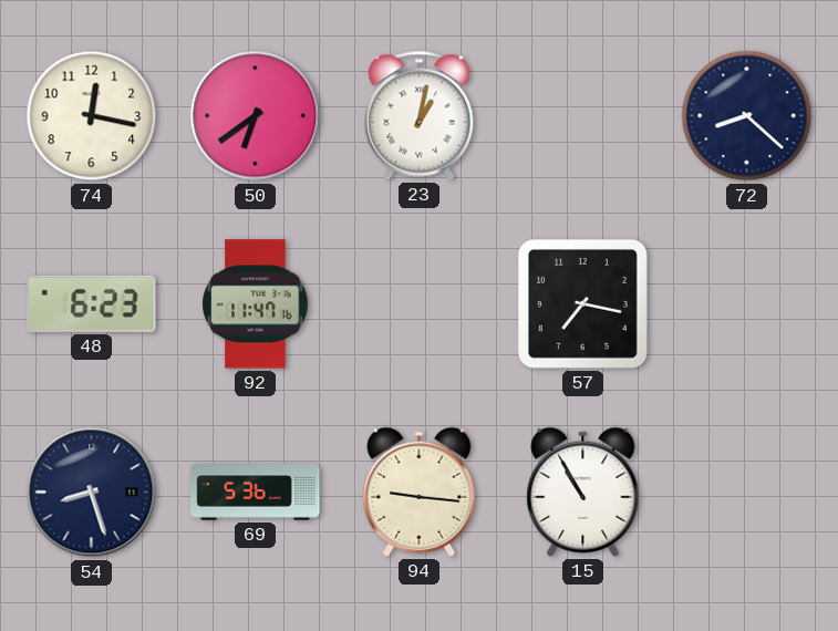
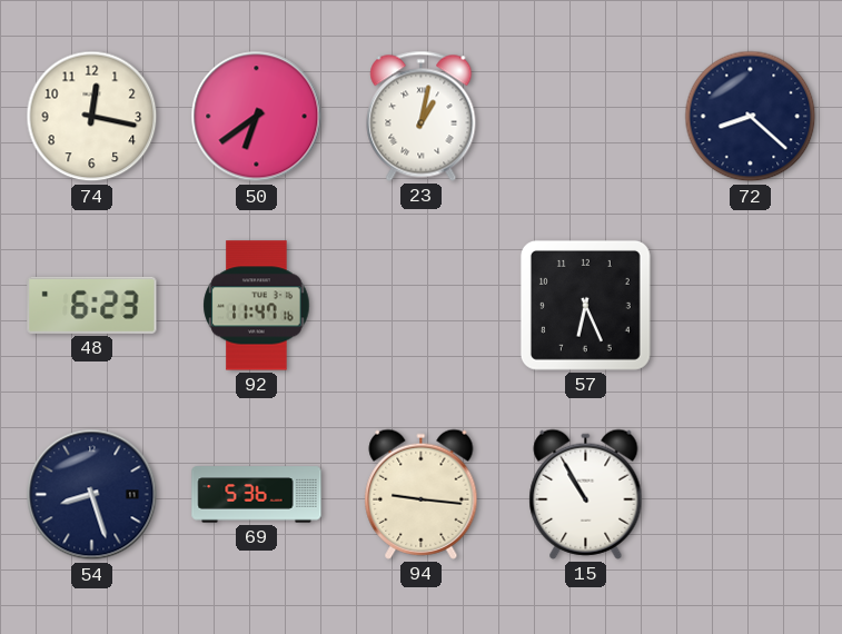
57: 7:17 -> 6:26
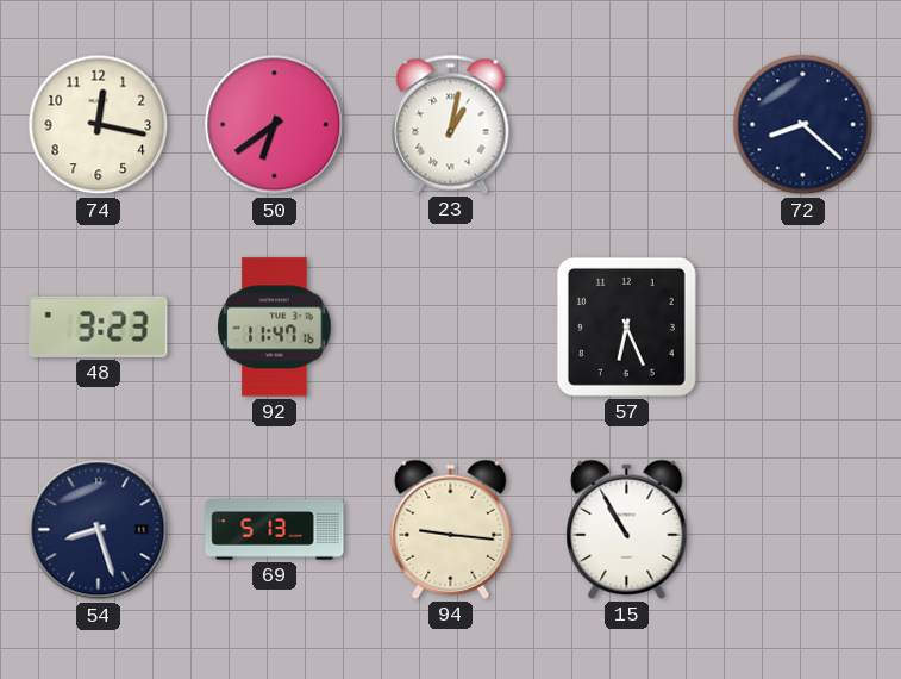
48: 6:23 -> 3:23
69: 5:36 -> 5:13
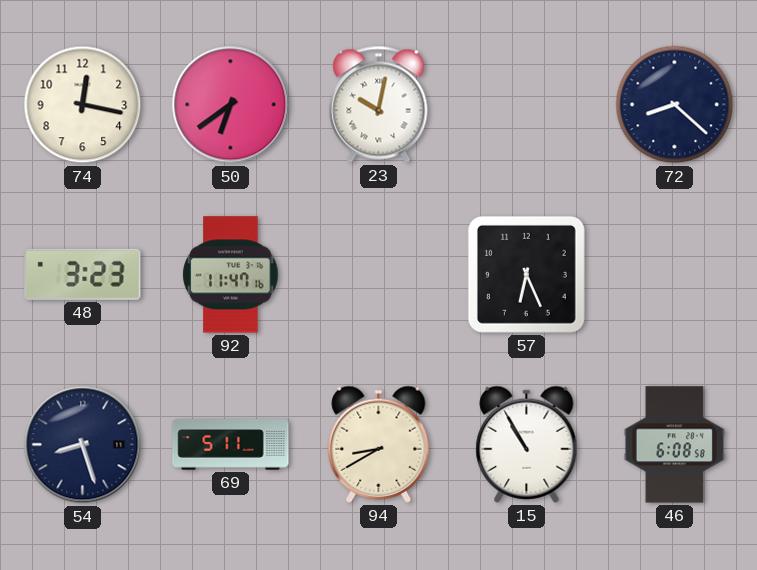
23: 1:02 -> 10:02
69: 5:13 -> 5:11
94: 9:16 -> 8:40
46: none -> 6:08
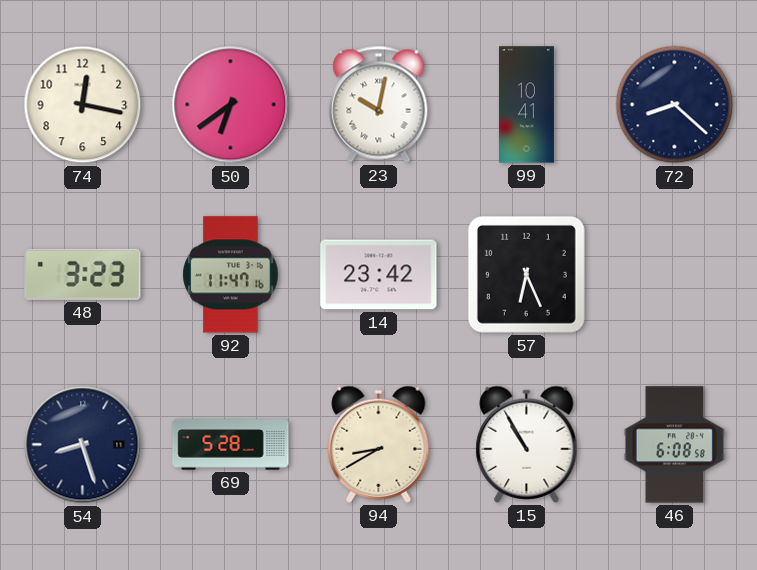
99: none -> 10:41
14: none -> 23:42
69: 5:11 -> 5:28
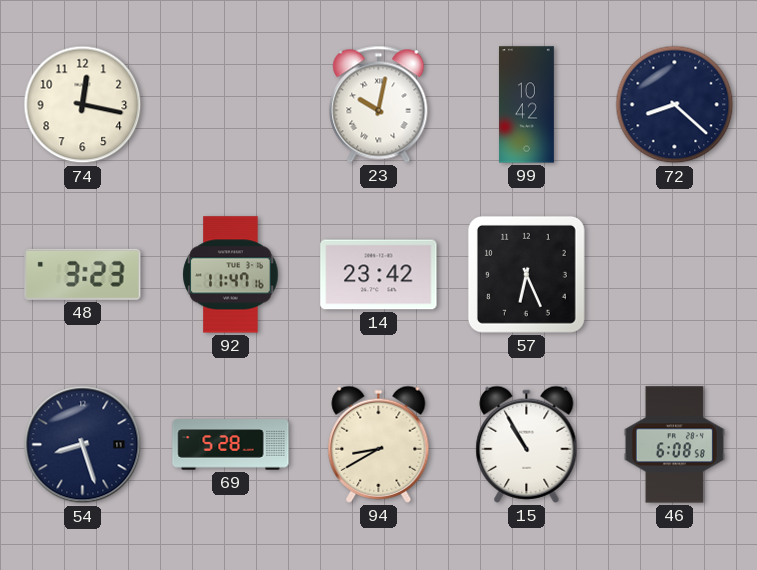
50: 6:39 -> none
99: 10:41 -> 10:42
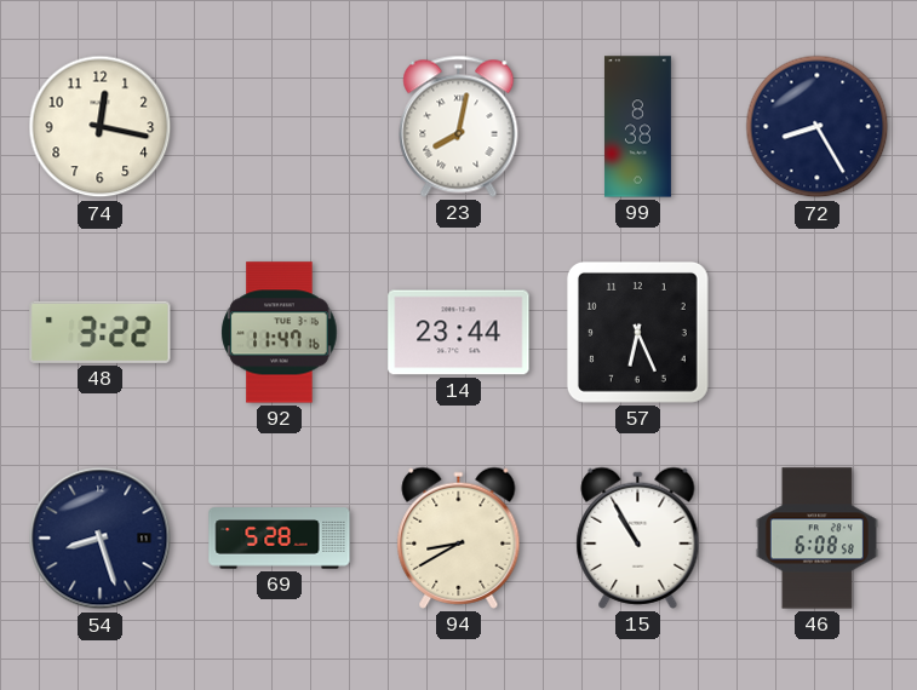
23: 10:02 -> 8:02
99: 10:42 -> 8:38
72: 8:22 -> 8:25
48: 3:23 -> 3:22
14: 23:42 -> 23:44
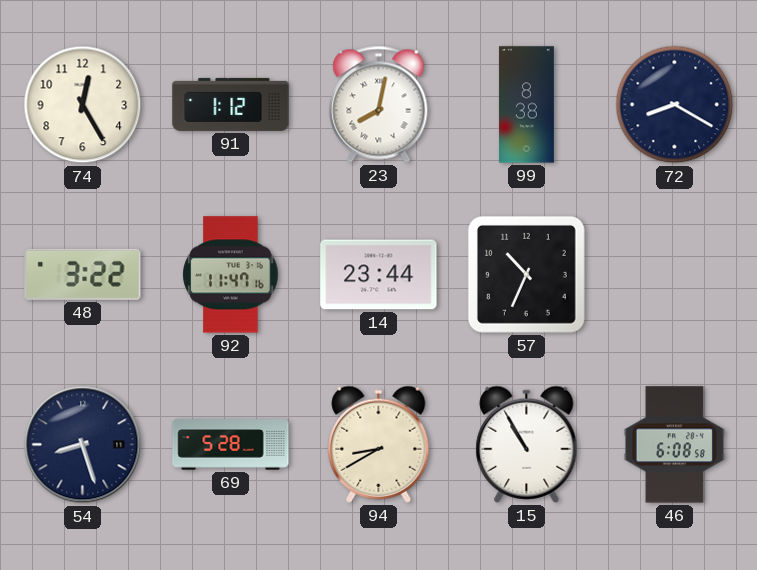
74: 12:17 -> 12:25
91: none -> 1:12
72: 8:25 -> 8:20
57: 6:26 -> 10:34
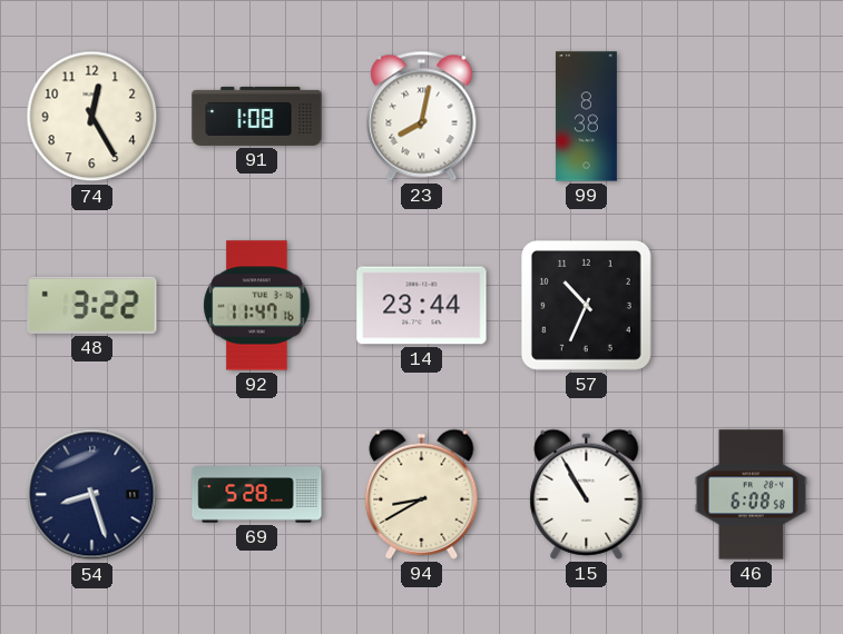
91: 1:12 -> 1:08
72: 8:20 -> none
